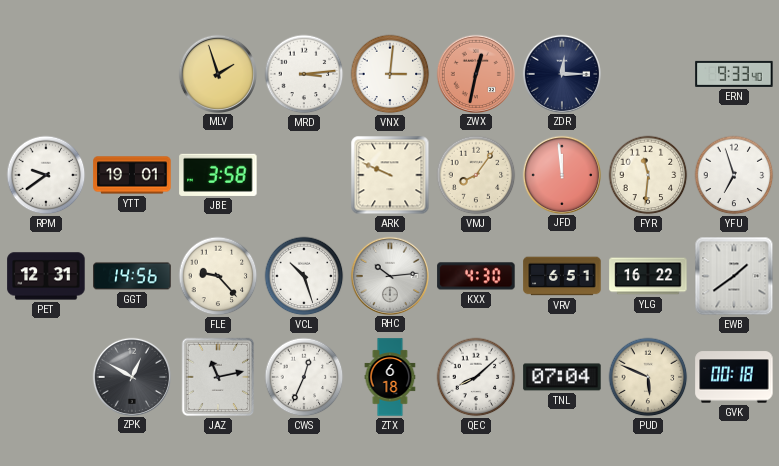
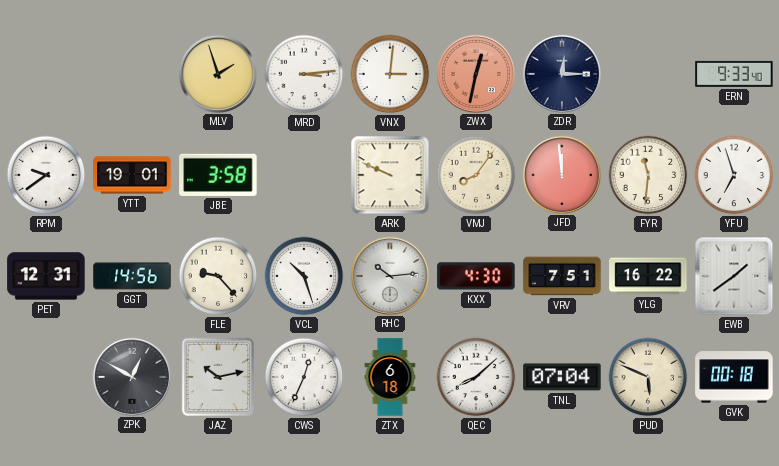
VRV: 6:51 -> 7:51
JAZ: 11:13 -> 10:13
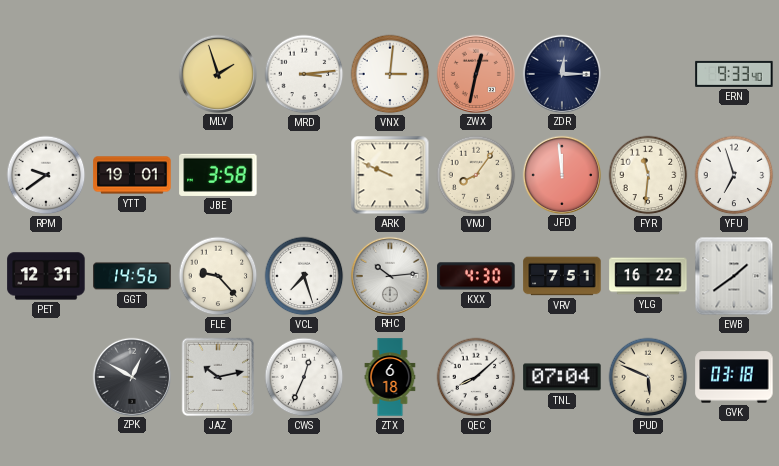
VCL: 10:27 -> 7:27
GVK: 00:18 -> 03:18
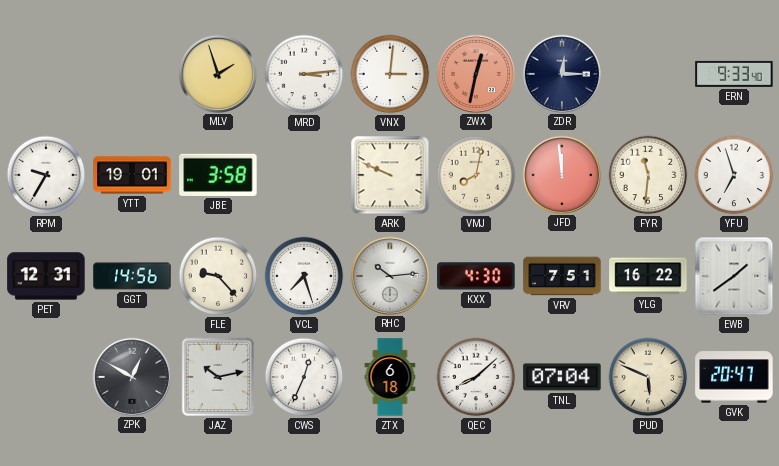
RPM: 9:39 -> 9:35
VMJ: 8:06 -> 8:02
GVK: 03:18 -> 20:47
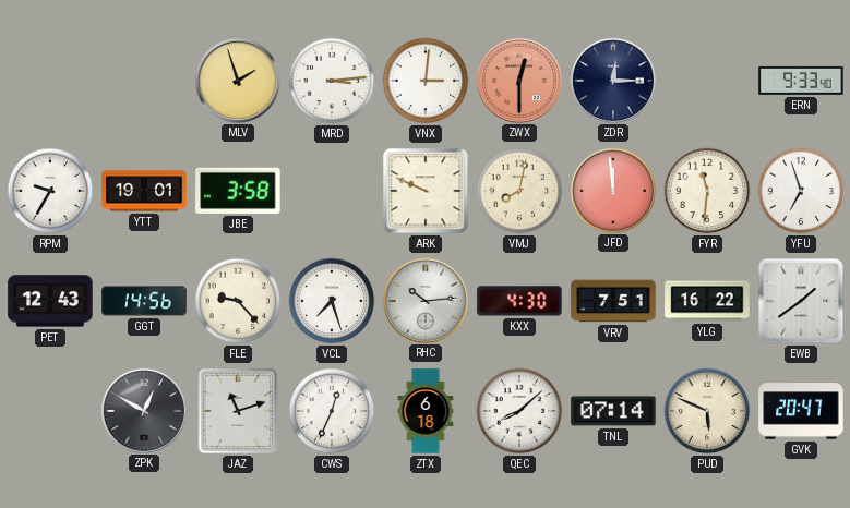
ZWX: 12:32 -> 12:30
PET: 12:31 -> 12:43
JAZ: 10:13 -> 11:12
TNL: 07:04 -> 07:14
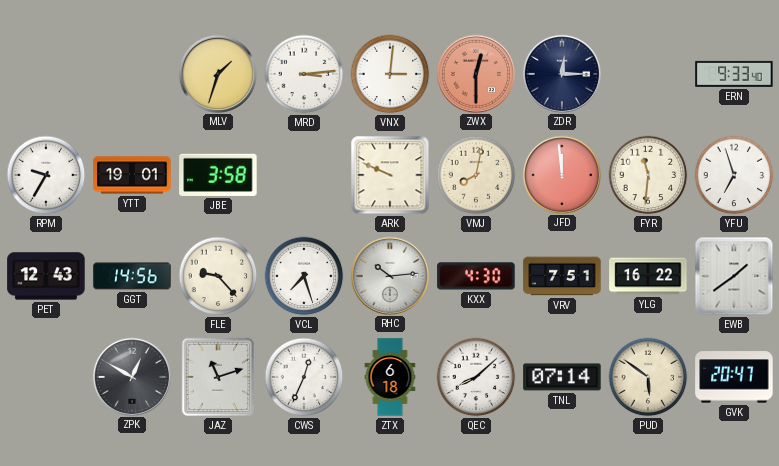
MLV: 1:57 -> 1:33
PUD: 5:49 -> 5:51
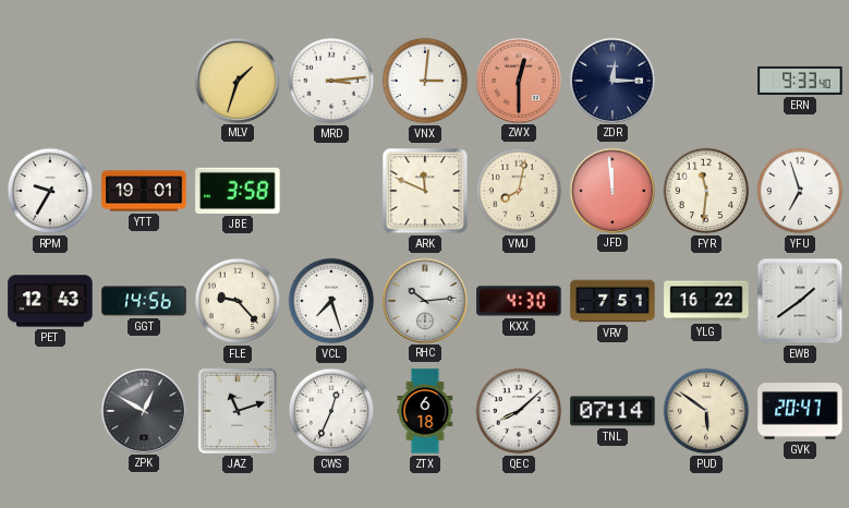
ARK: 9:49 -> 11:49
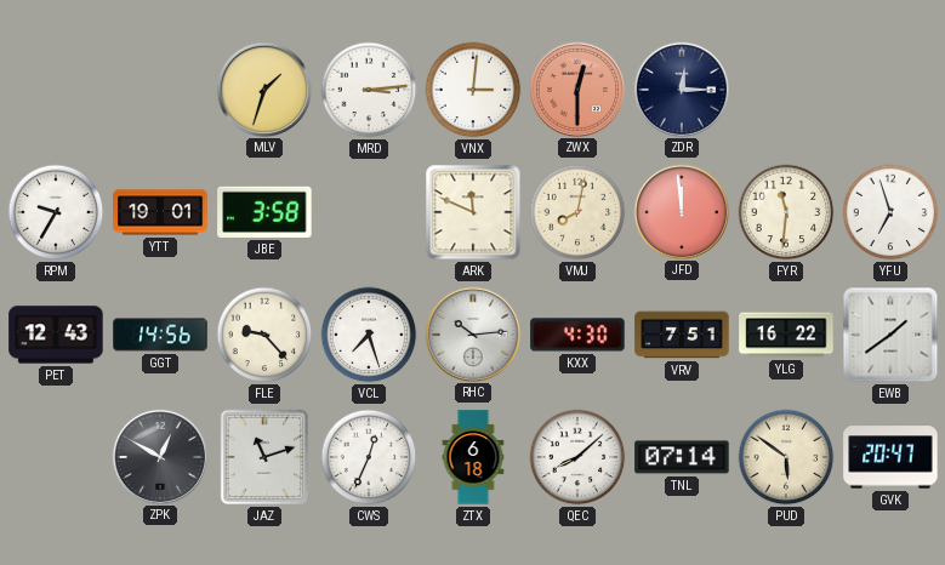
ERN: 9:33 -> none
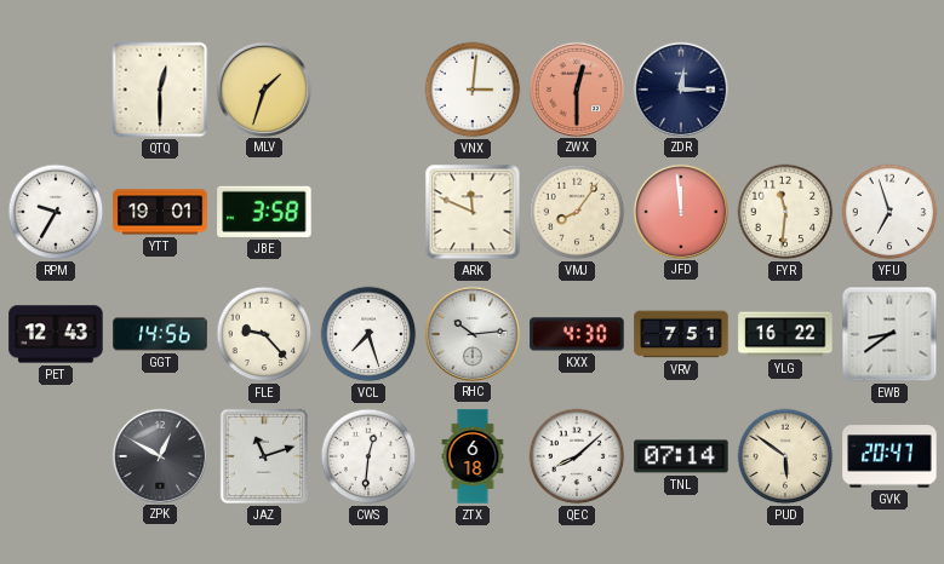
QTQ: none -> 12:30
MRD: 3:14 -> none
VMJ: 8:02 -> 8:06
EWB: 1:39 -> 8:39
CWS: 12:34 -> 12:31
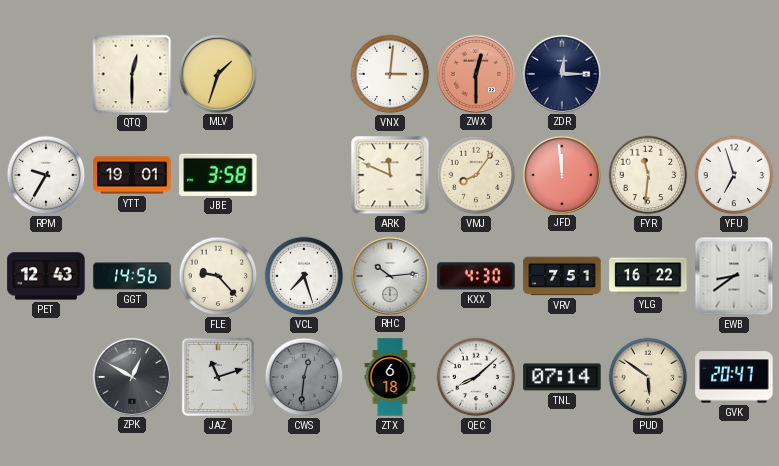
CWS dial: white -> grey
